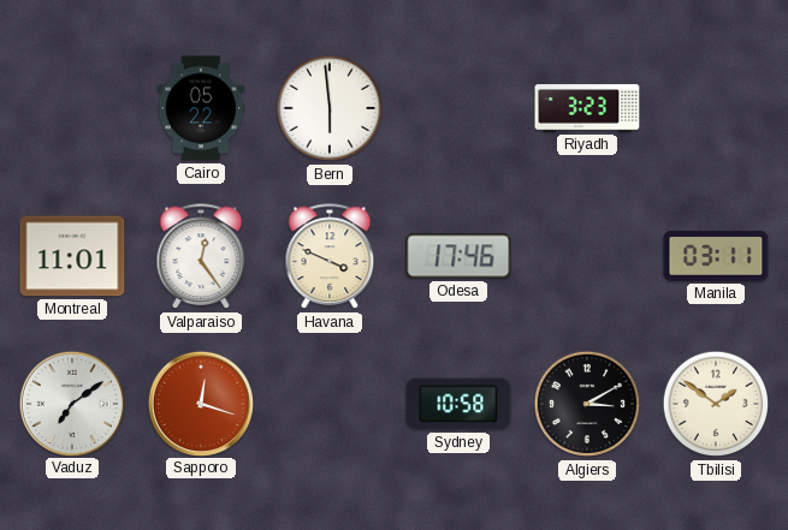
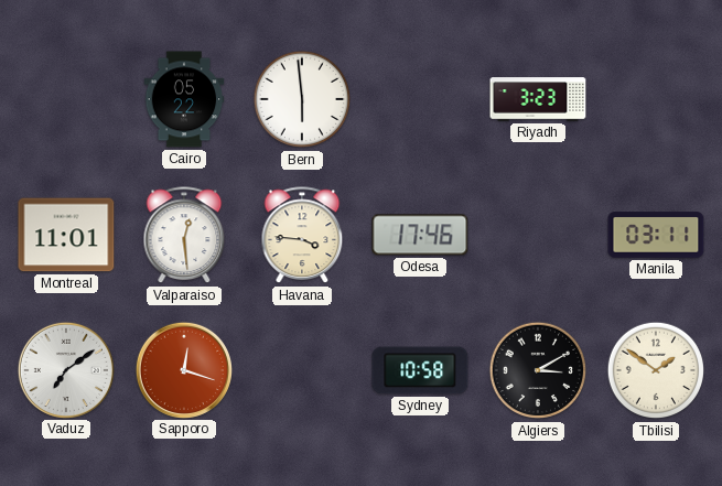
Valparaiso: 12:24 -> 12:29
Havana: 3:49 -> 3:46
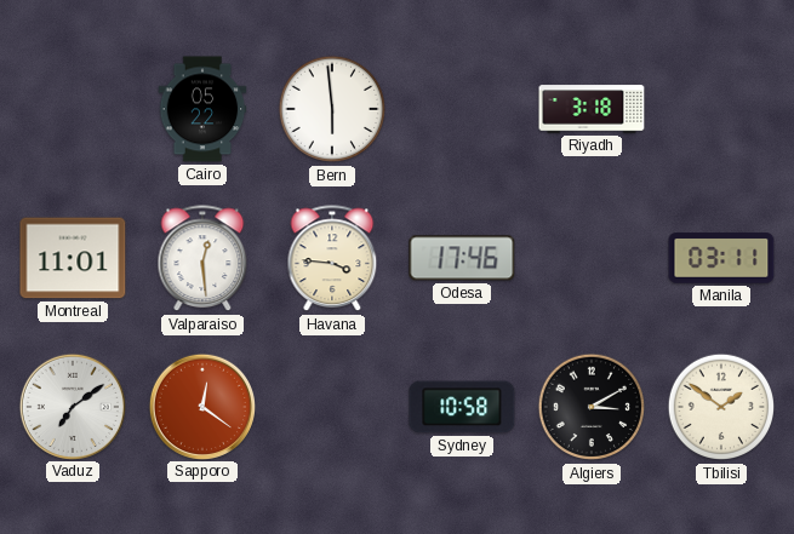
Riyadh: 3:23 -> 3:18
Sapporo: 12:18 -> 12:21
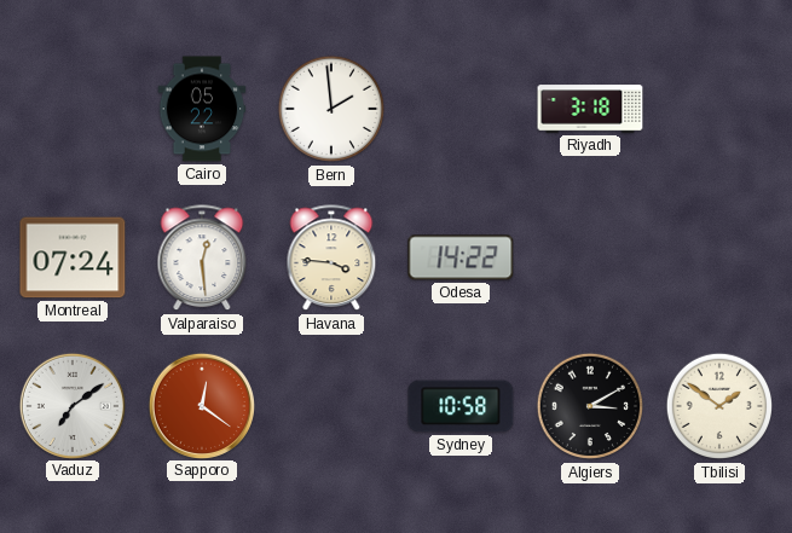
Bern: 5:59 -> 1:59
Montreal: 11:01 -> 07:24
Odesa: 17:46 -> 14:22
Manila: 03:11 -> none
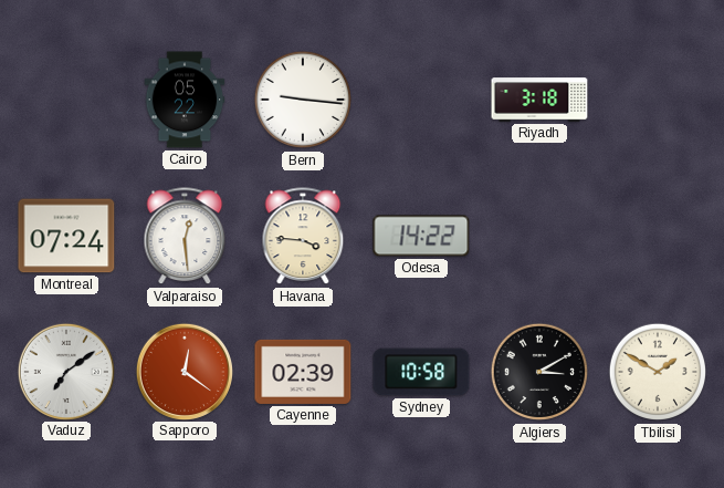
Bern: 1:59 -> 9:16
Cayenne: none -> 02:39
Tbilisi: 1:51 -> 1:50
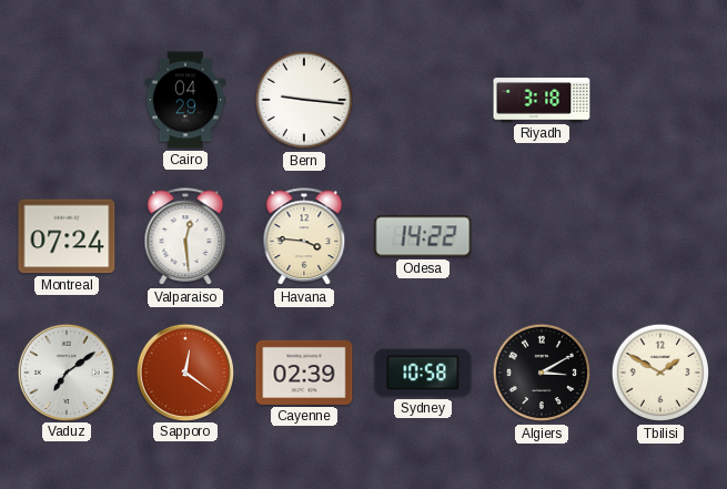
Cairo: 05:22 -> 04:29
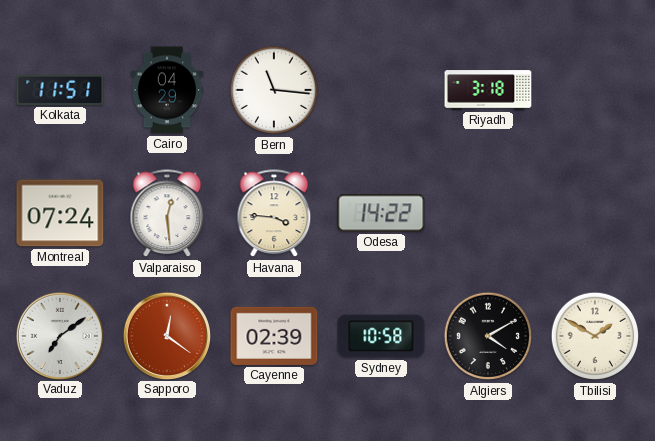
Kolkata: none -> 11:51
Bern: 9:16 -> 11:16
Algiers: 3:10 -> 4:10
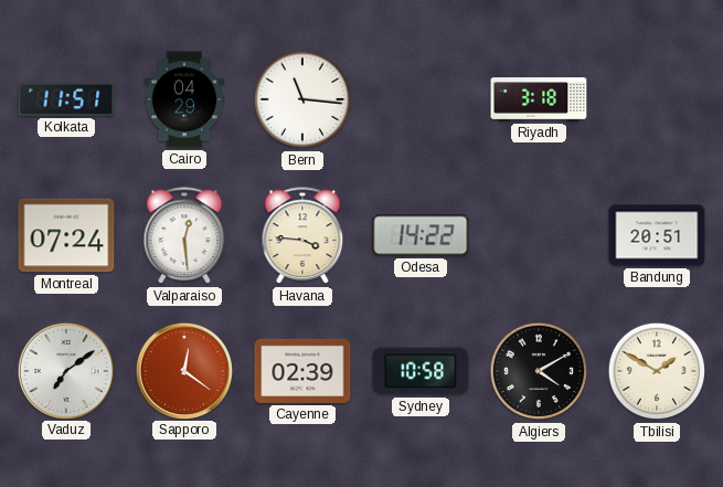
Bandung: none -> 20:51
